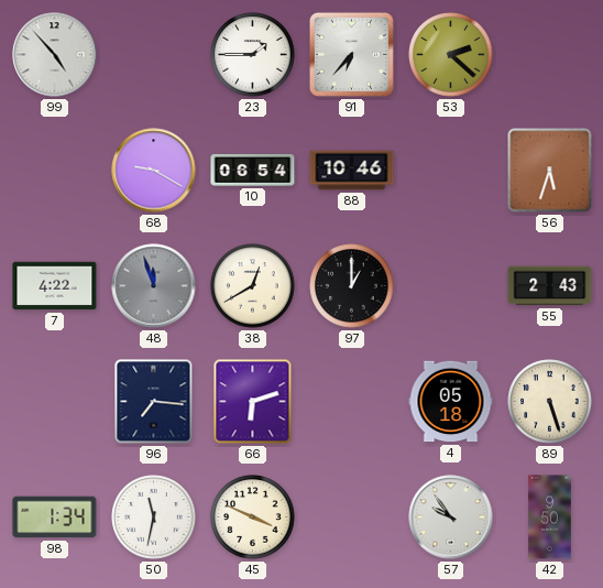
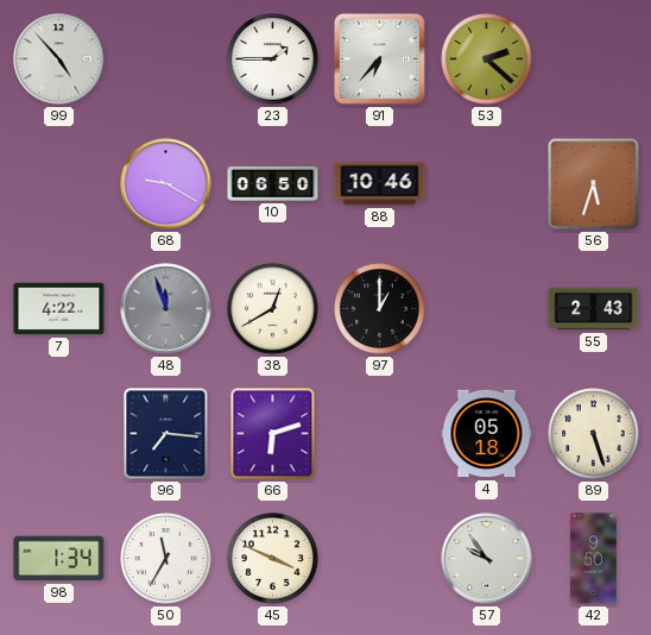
10: 06:54 -> 06:50
50: 11:32 -> 11:35
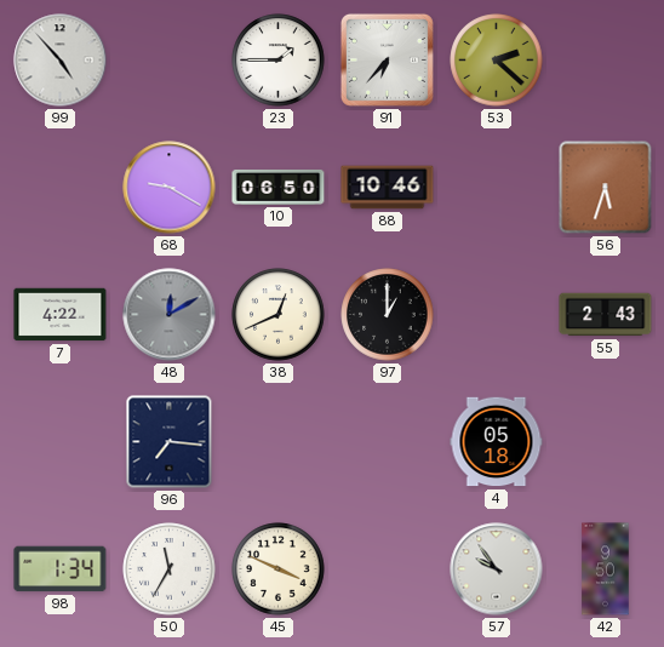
48: 11:57 -> 12:10
38: 12:40 -> 12:41
66: 6:12 -> none
89: 5:27 -> none
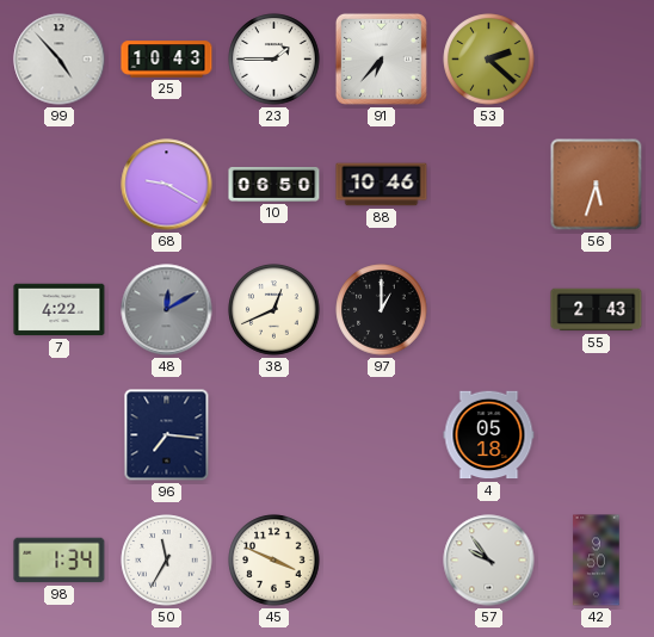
25: none -> 10:43
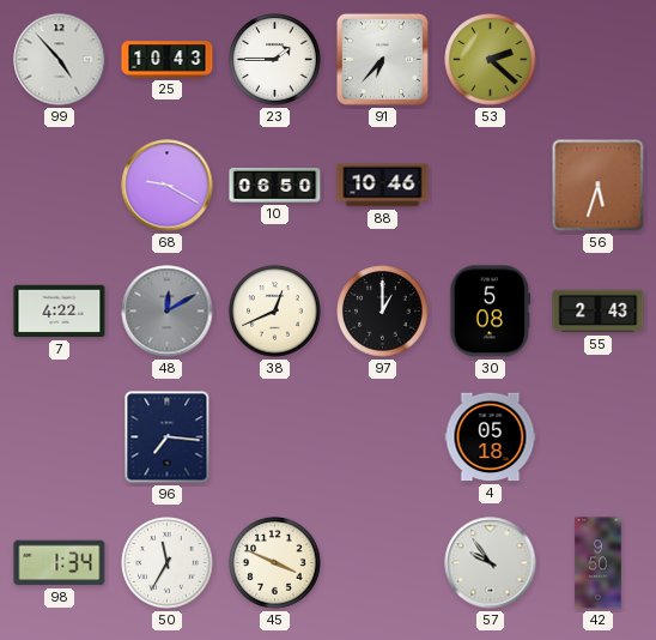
30: none -> 5:08
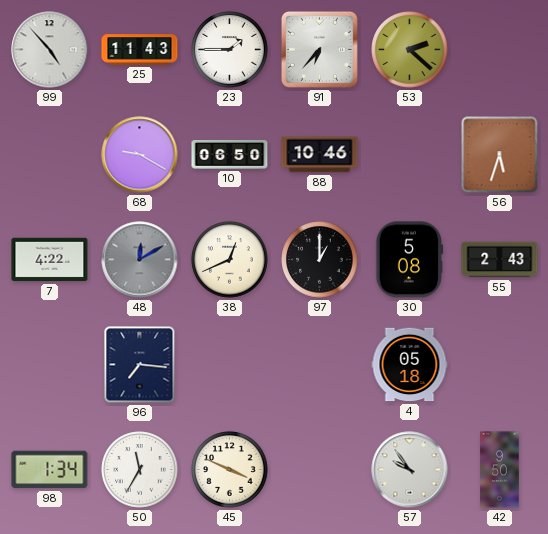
25: 10:43 -> 11:43
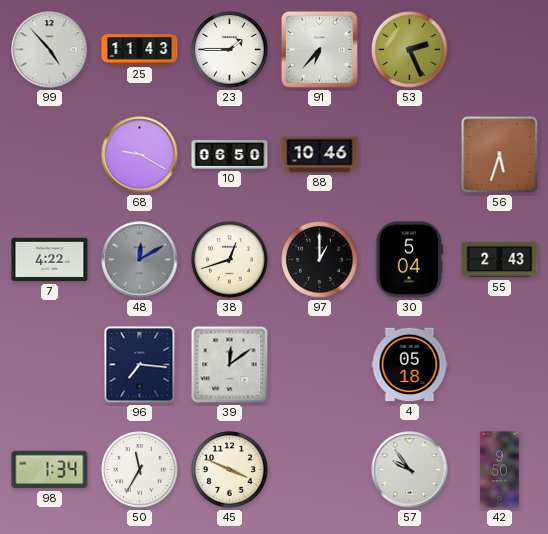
53: 2:22 -> 2:26
38: 12:41 -> 12:42
30: 5:08 -> 5:04
39: none -> 12:09
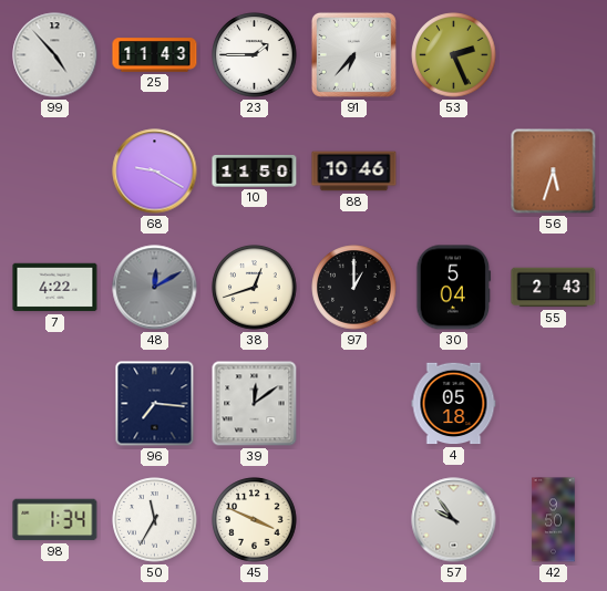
10: 06:50 -> 11:50
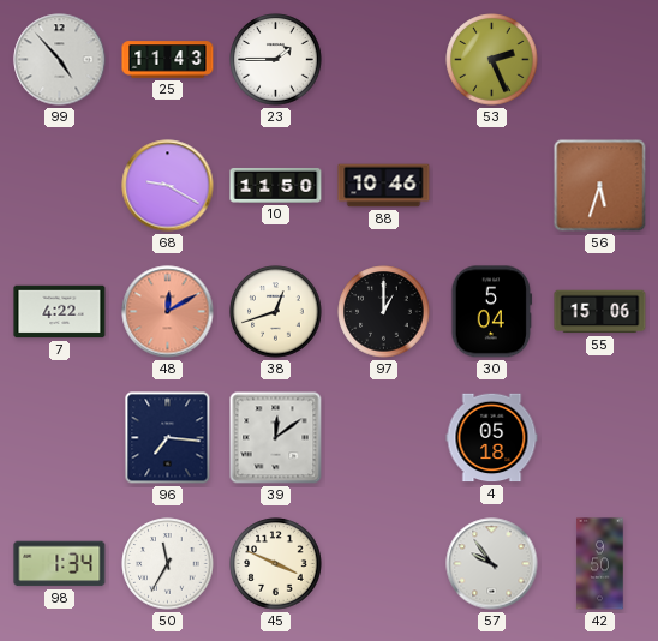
91: 6:37 -> none
48 dial: grey -> salmon
55: 2:43 -> 15:06
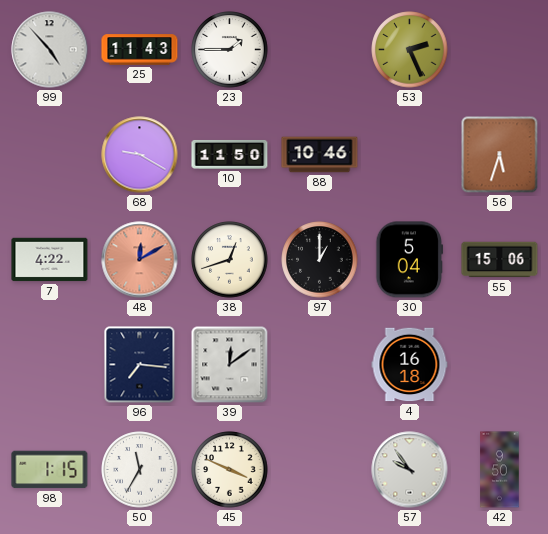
4: 05:18 -> 16:18
98: 1:34 -> 1:15
